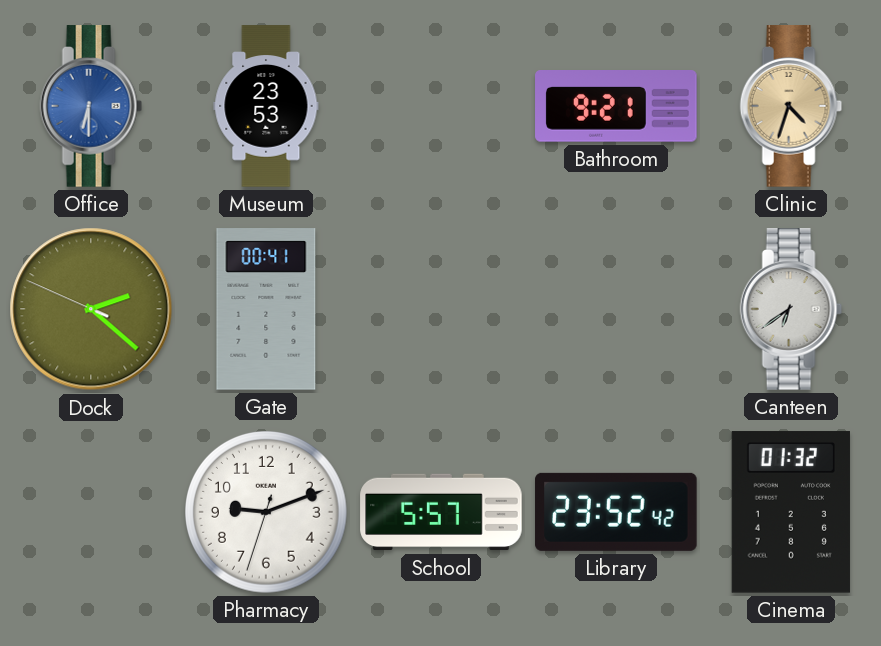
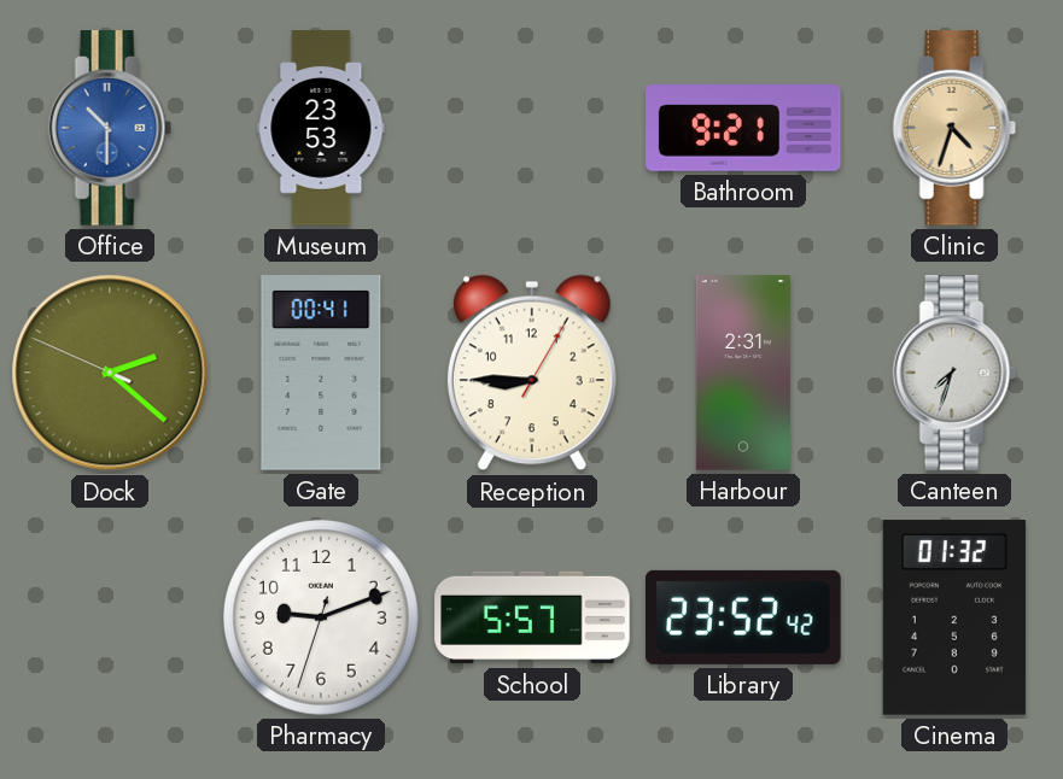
Office: 6:30 -> 10:30
Reception: none -> 8:45
Harbour: none -> 2:31
Canteen: 6:39 -> 7:33
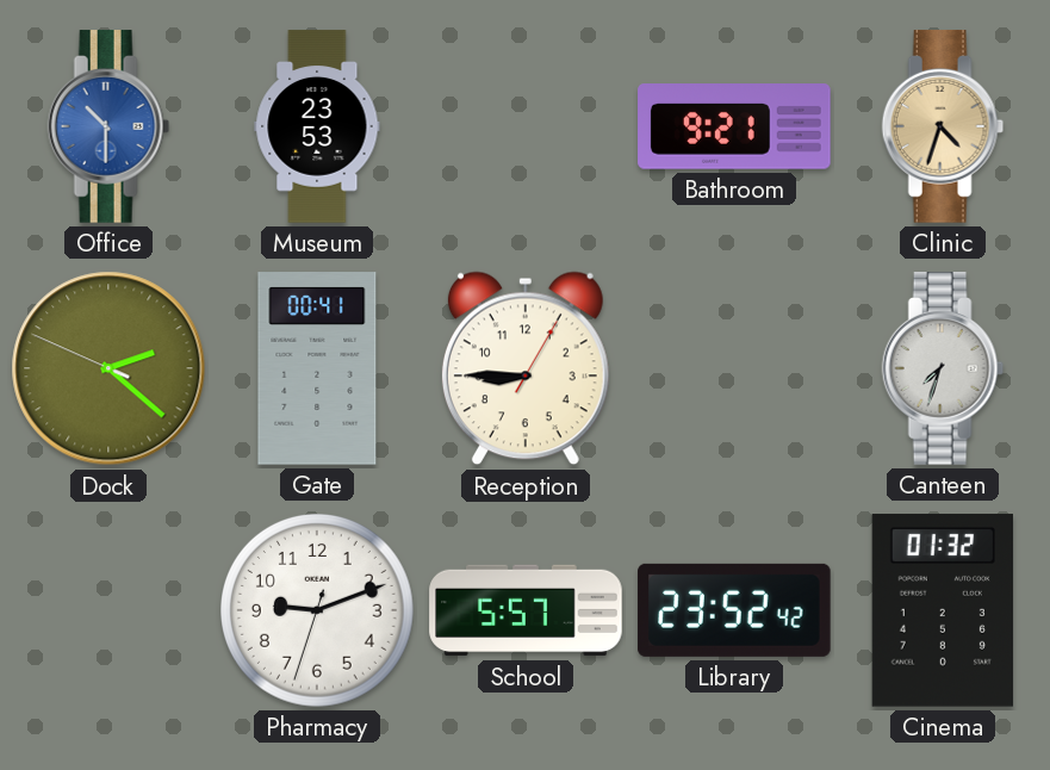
Harbour: 2:31 -> none
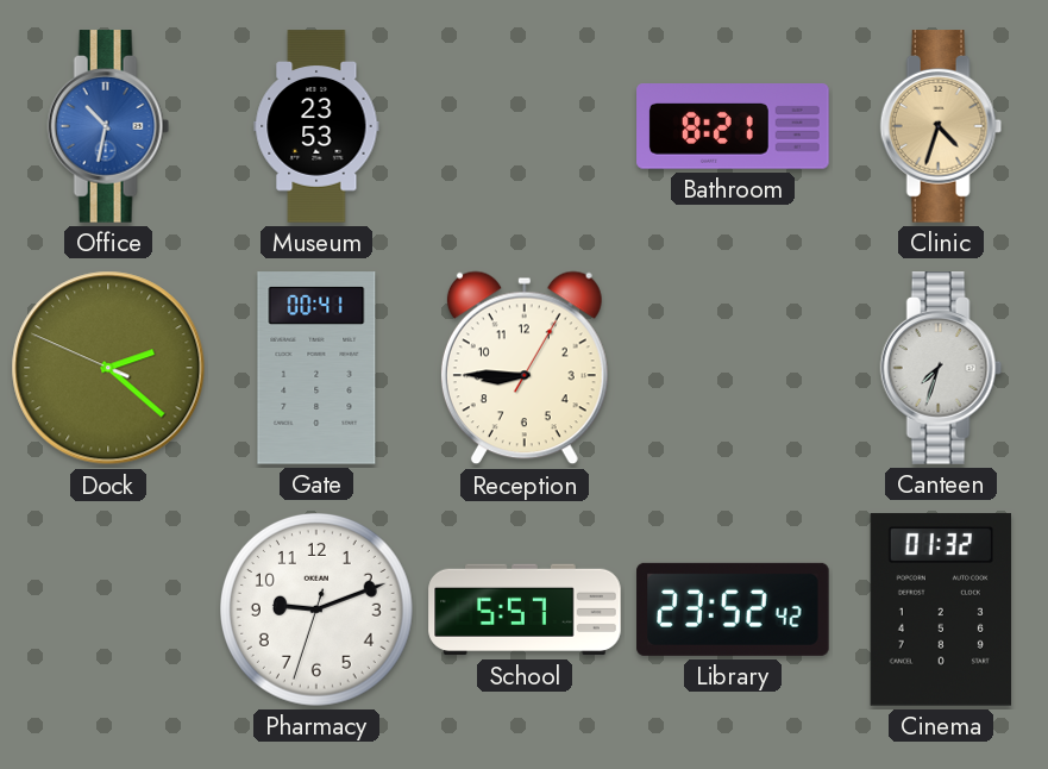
Office: 10:30 -> 10:32
Bathroom: 9:21 -> 8:21
